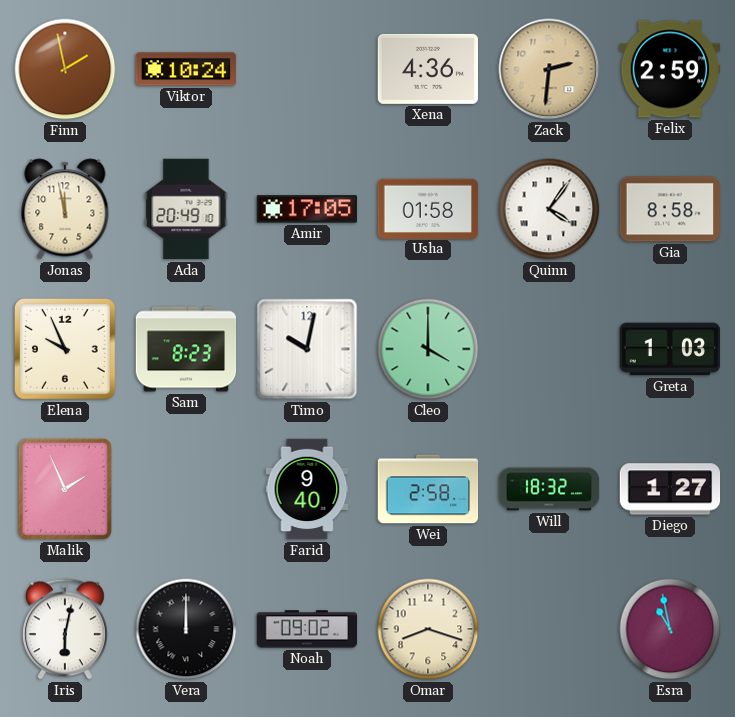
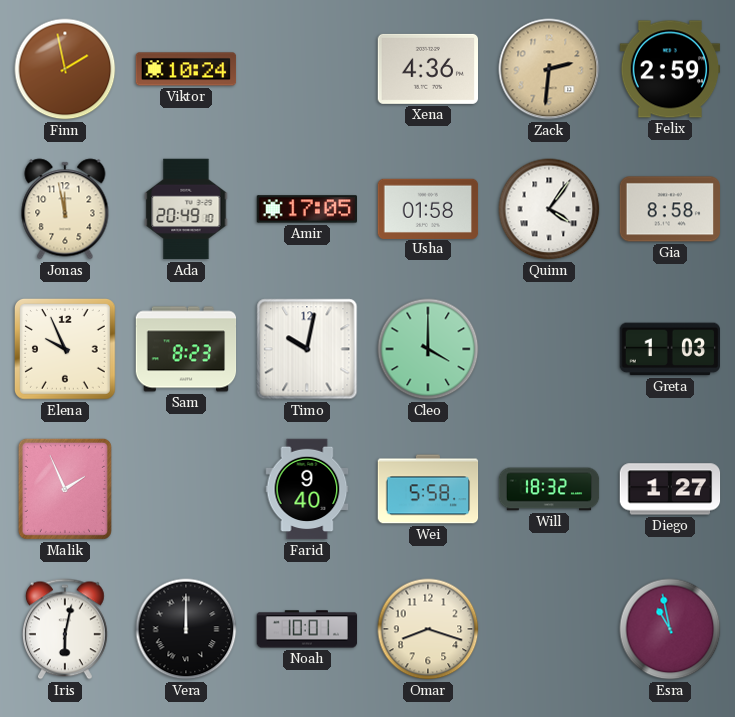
Wei: 2:58 -> 5:58
Noah: 09:02 -> 10:01
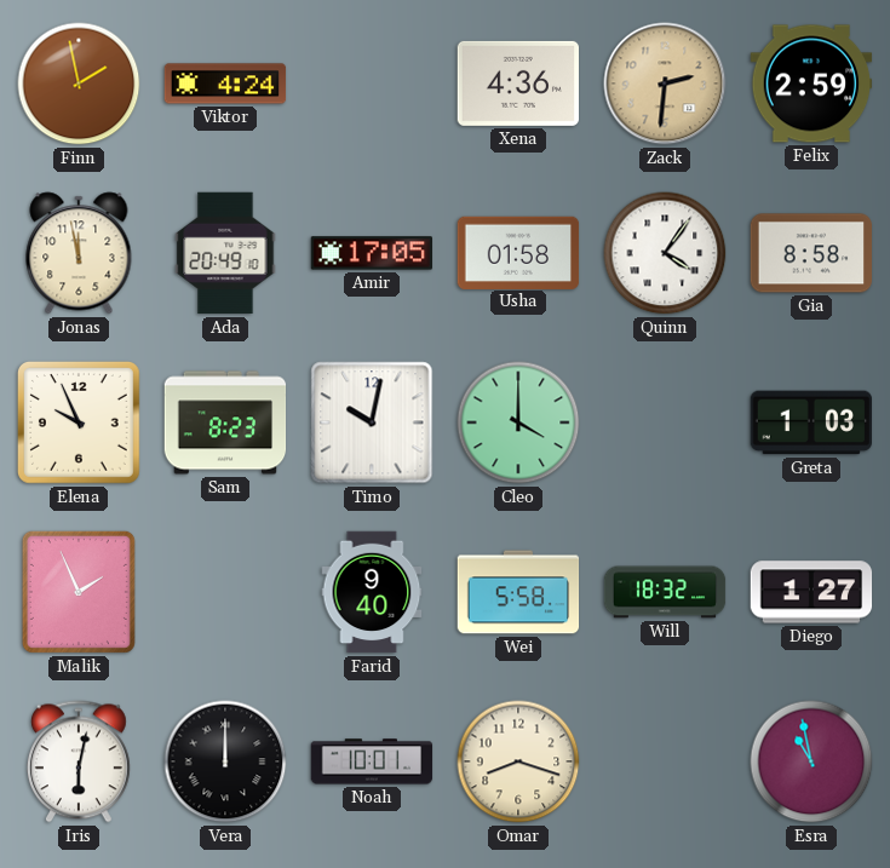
Viktor: 10:24 -> 4:24
